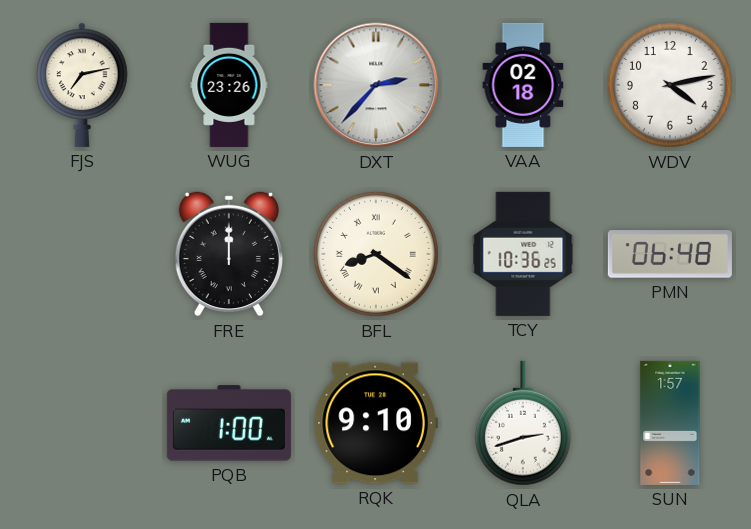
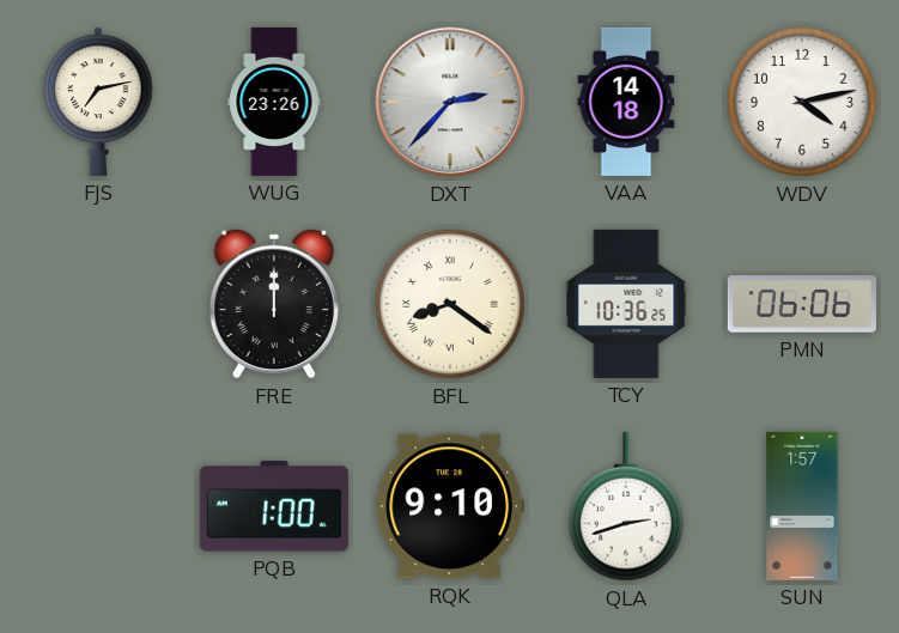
VAA: 02:18 -> 14:18
PMN: 06:48 -> 06:06
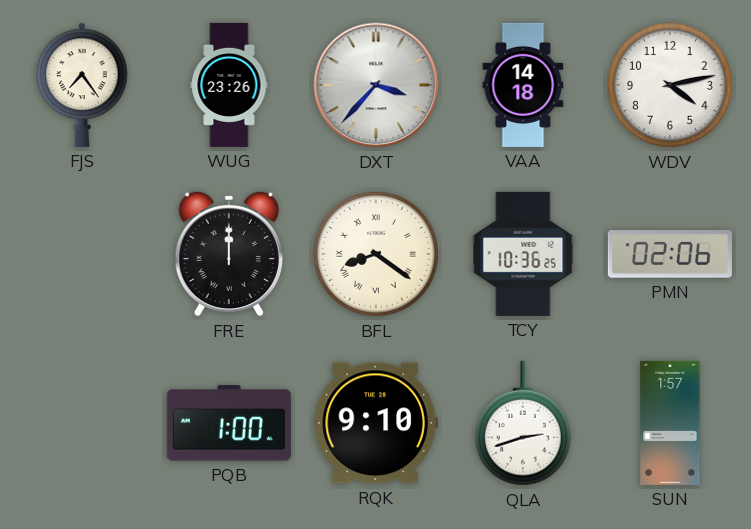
FJS: 7:13 -> 7:24
DXT: 2:37 -> 3:37
PMN: 06:06 -> 02:06
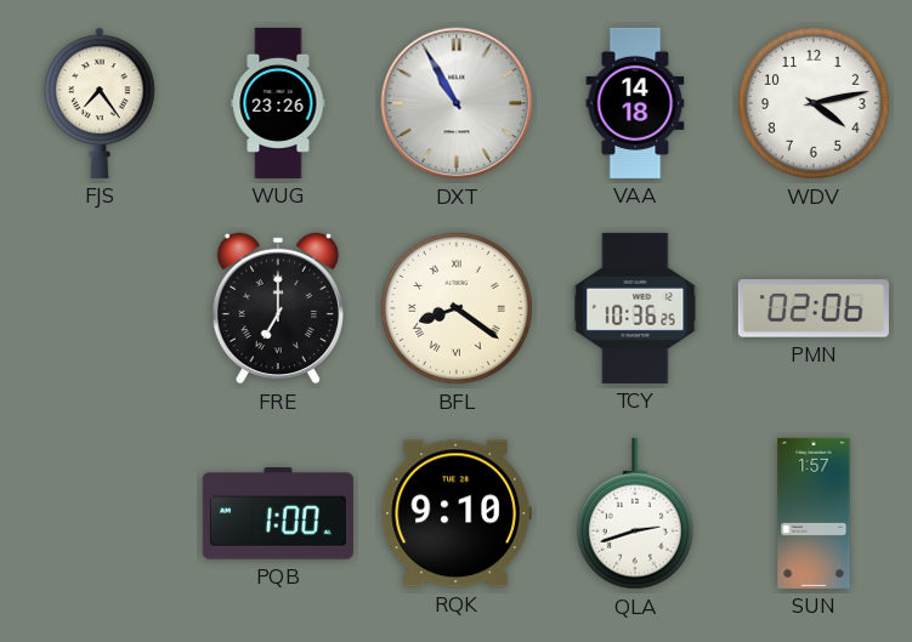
DXT: 3:37 -> 10:55
FRE: 12:00 -> 7:00
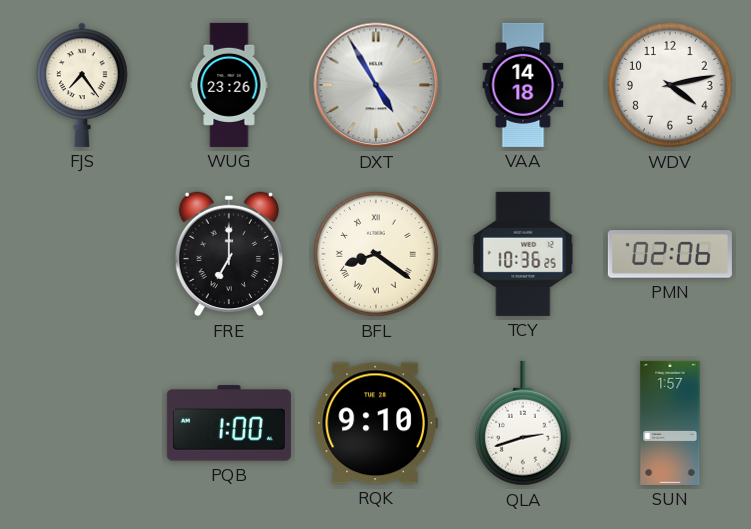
DXT: 10:55 -> 4:55
